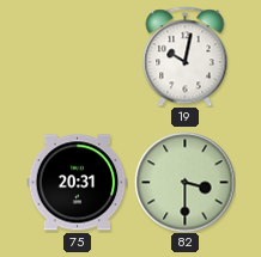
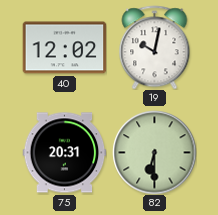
40: none -> 12:02
82: 3:30 -> 6:30
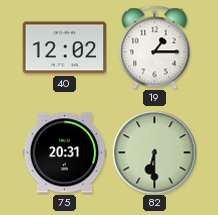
19: 10:02 -> 1:15
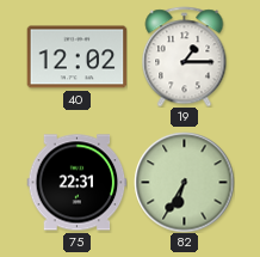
75: 20:31 -> 22:31
82: 6:30 -> 6:35
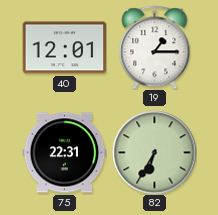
40: 12:02 -> 12:01
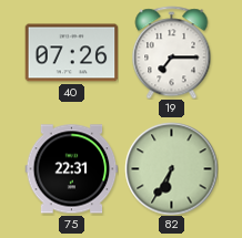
40: 12:01 -> 07:26
19: 1:15 -> 7:15
